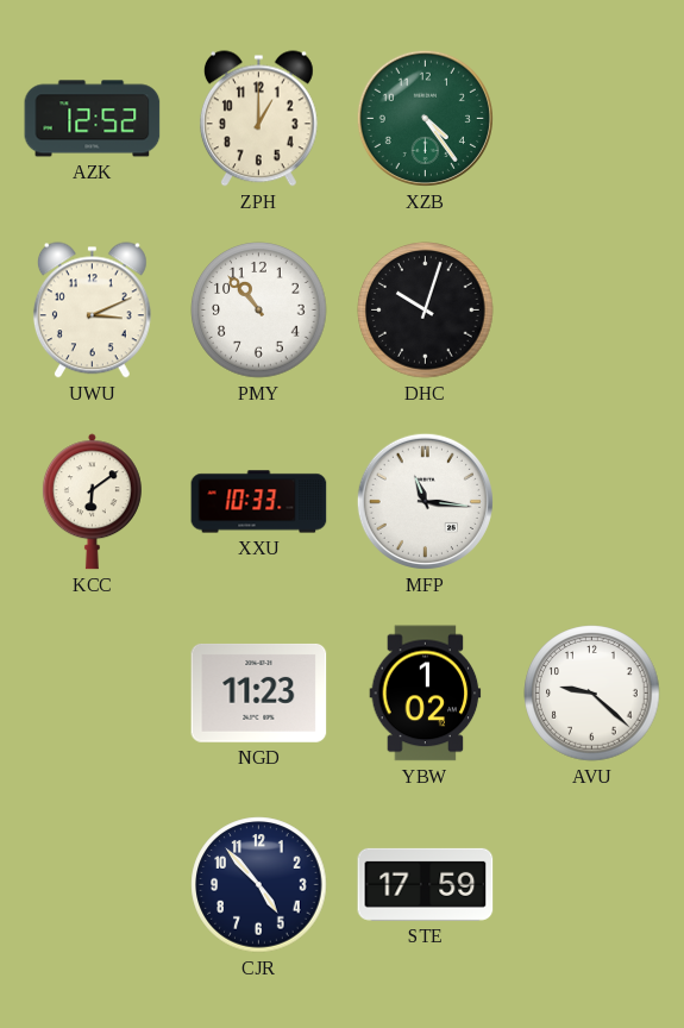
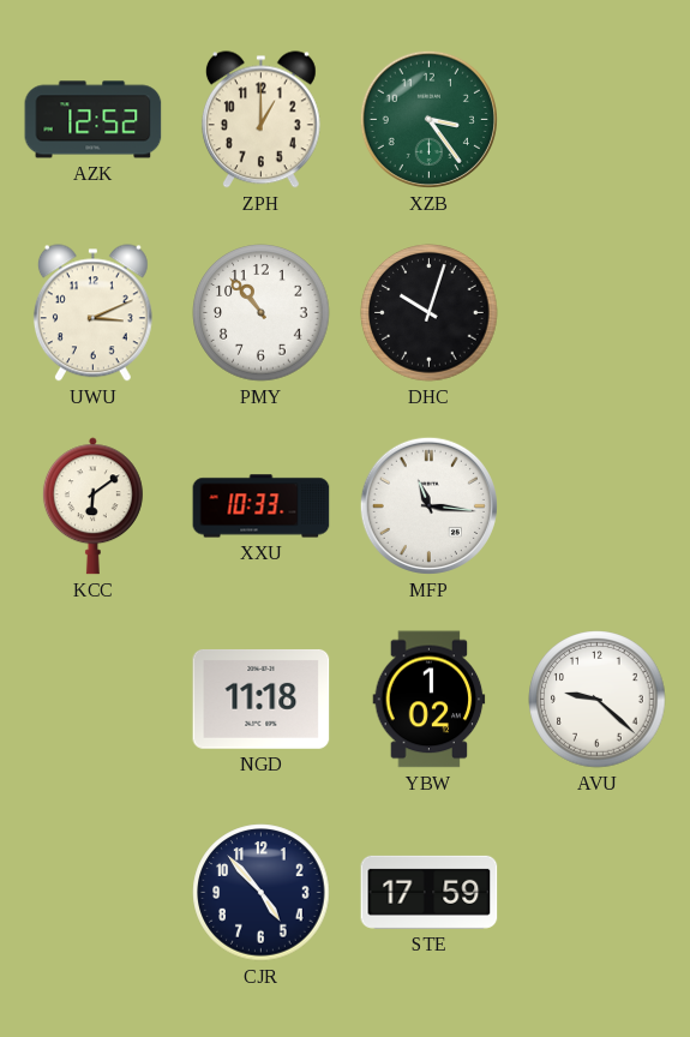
XZB: 4:24 -> 3:24
NGD: 11:23 -> 11:18
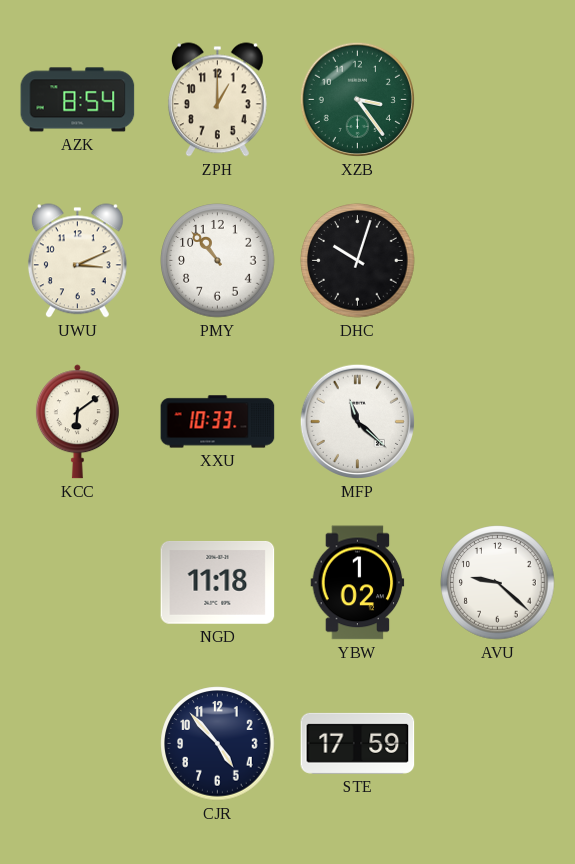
AZK: 12:52 -> 8:54
MFP: 11:16 -> 11:22
